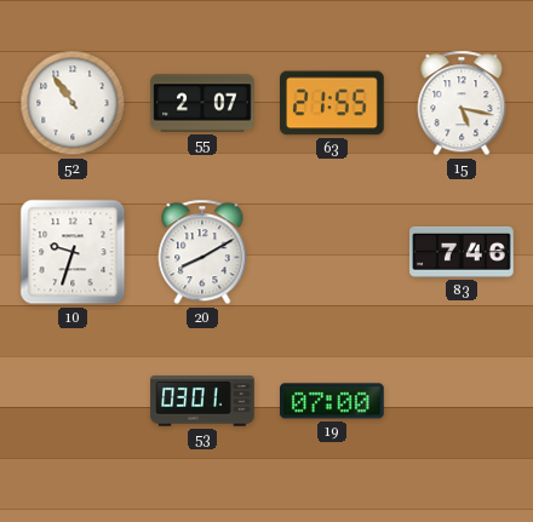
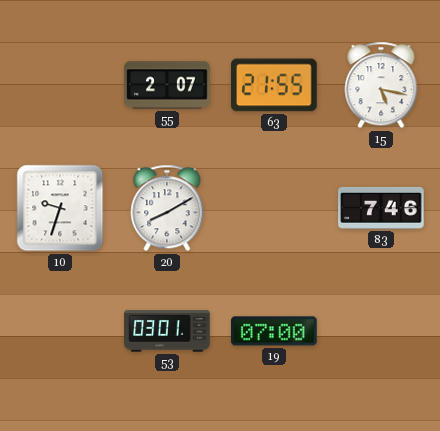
52: 10:54 -> none
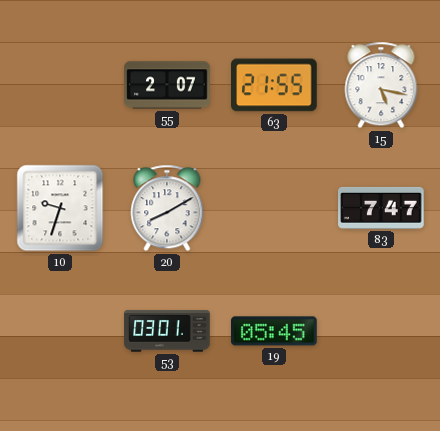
83: 7:46 -> 7:47
19: 07:00 -> 05:45
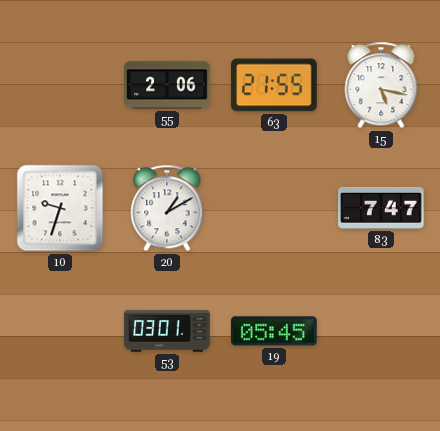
55: 2:07 -> 2:06
20: 8:10 -> 1:10
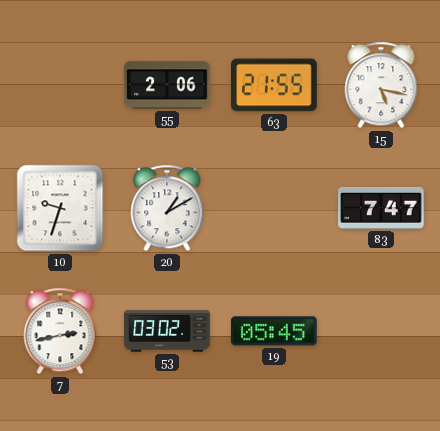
7: none -> 2:43
53: 03:01 -> 03:02
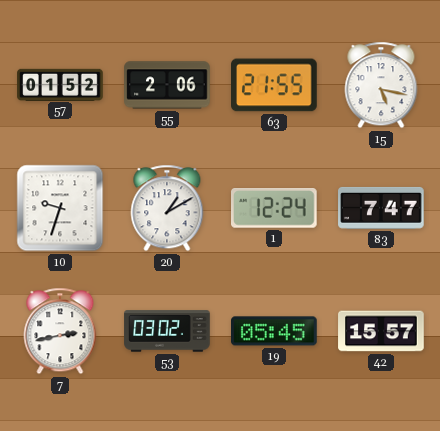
57: none -> 01:52
1: none -> 12:24
42: none -> 15:57
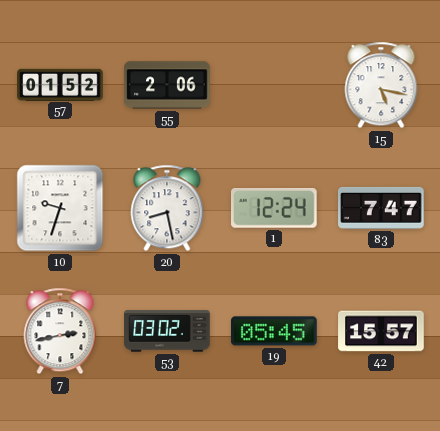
63: 21:55 -> none
20: 1:10 -> 8:28
